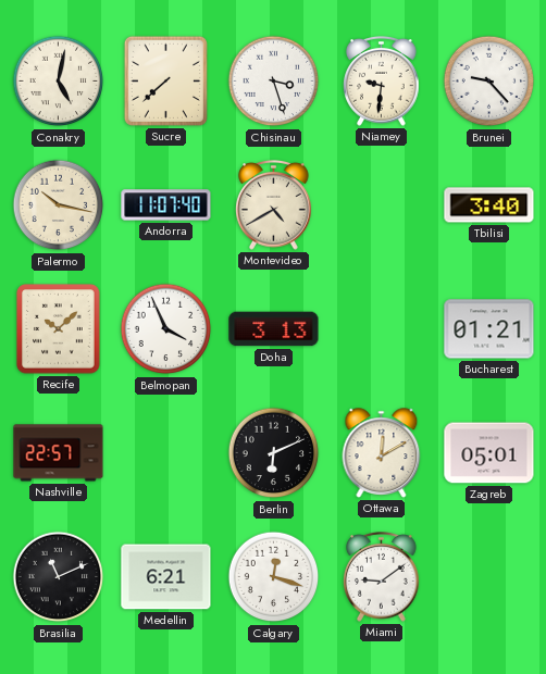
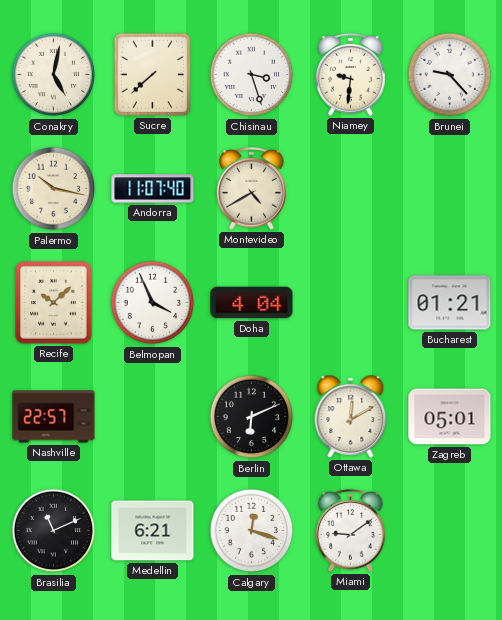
Tbilisi: 3:40 -> none
Doha: 3:13 -> 4:04
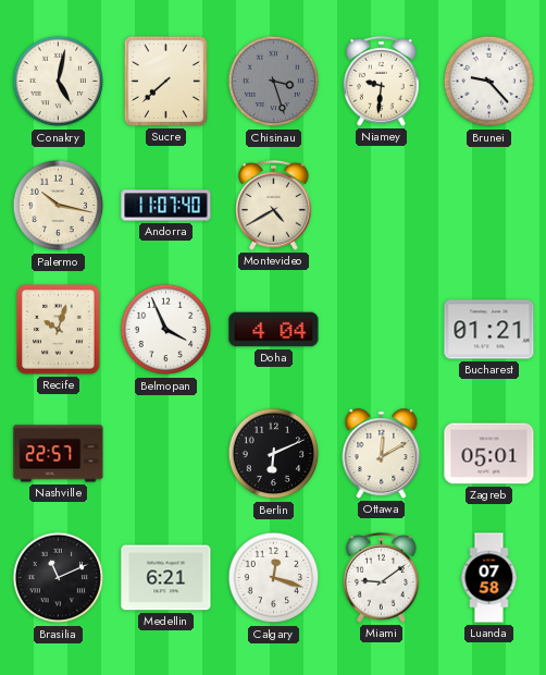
Chisinau dial: white -> grey
Recife: 10:08 -> 10:03
Luanda: none -> 07:58
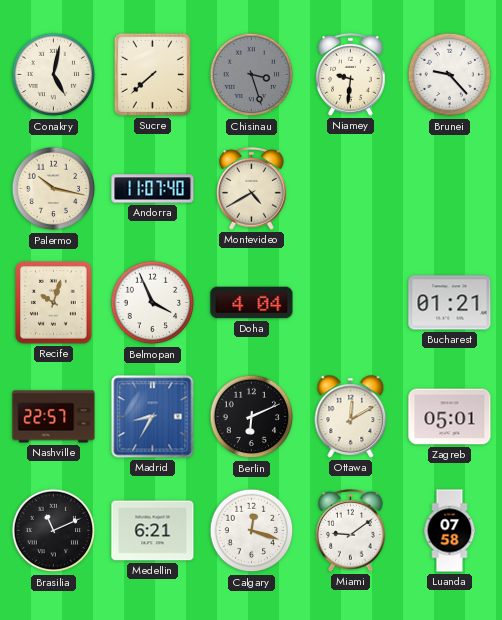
Madrid: none -> 8:35
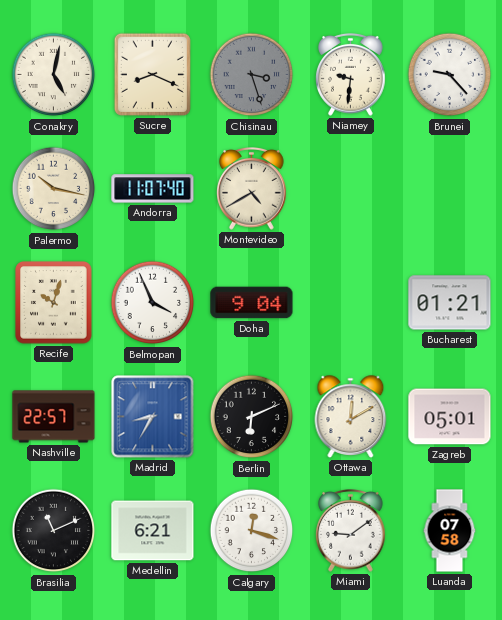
Sucre: 7:38 -> 8:19
Doha: 4:04 -> 9:04
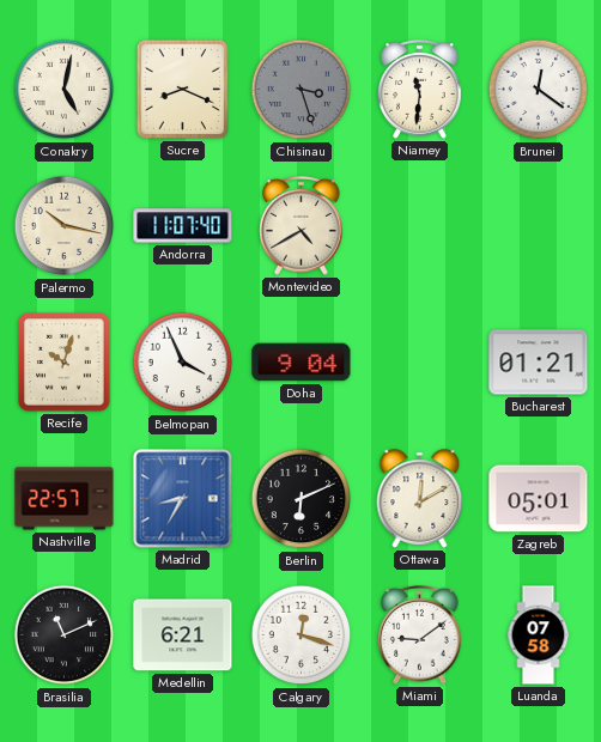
Niamey: 9:31 -> 11:31
Brunei: 9:23 -> 12:21
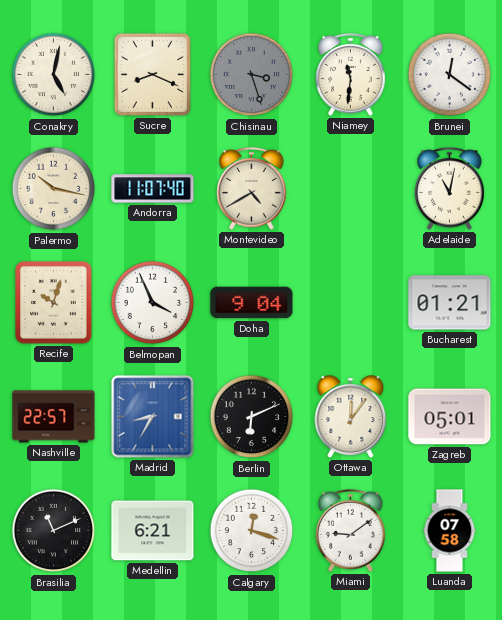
Adelaide: none -> 11:02
Ottawa: 12:10 -> 12:06
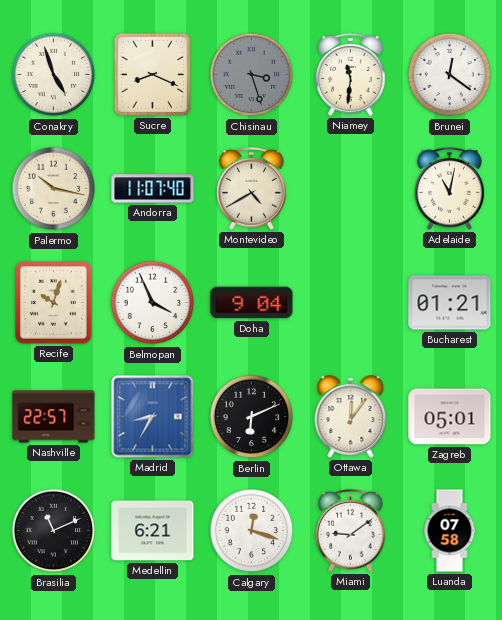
Conakry: 5:02 -> 4:57
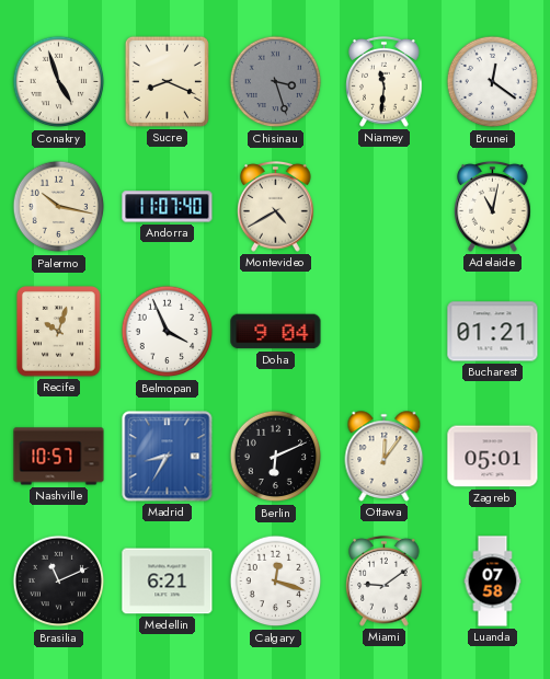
Nashville: 22:57 -> 10:57
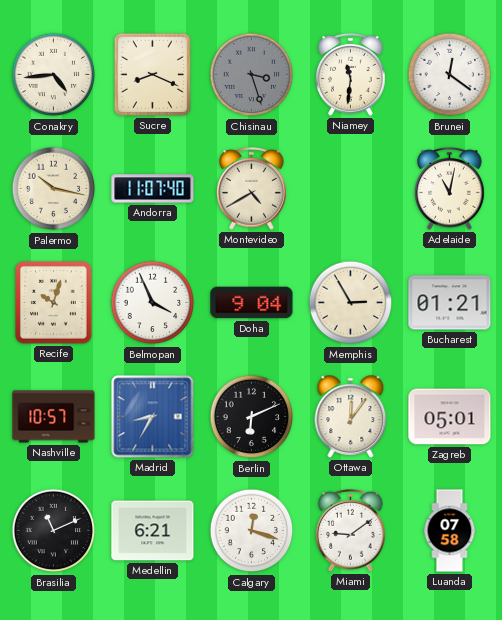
Conakry: 4:57 -> 4:44
Memphis: none -> 2:55
